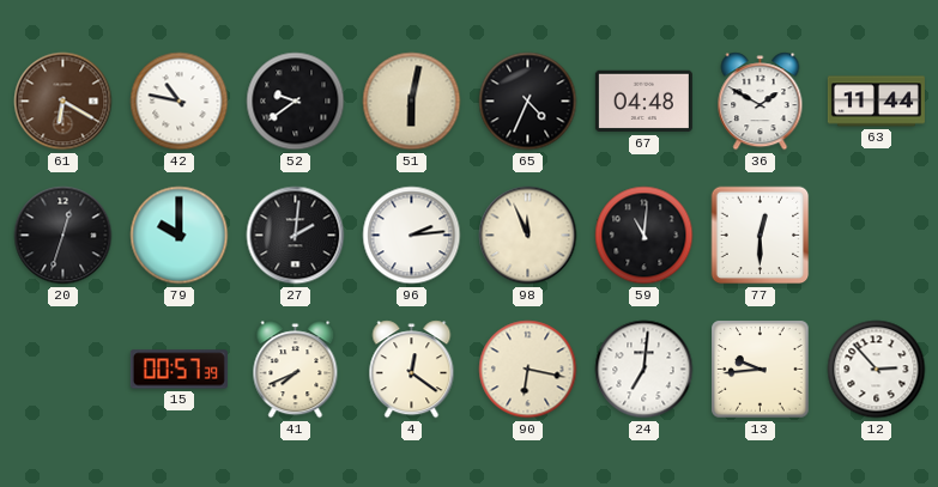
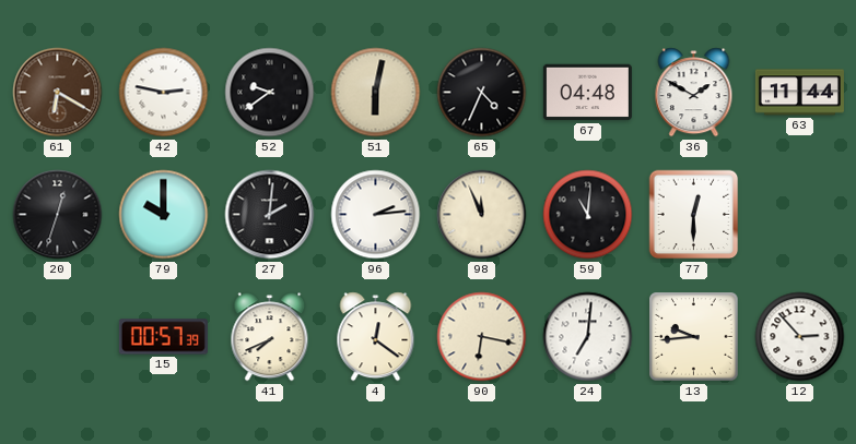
42: 10:47 -> 2:47
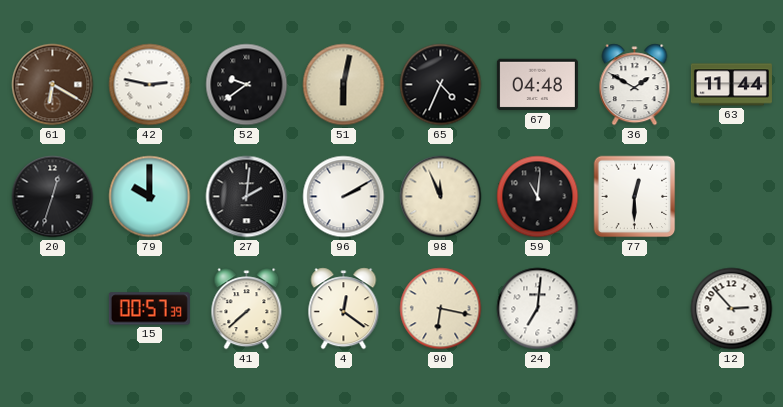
96: 2:14 -> 2:10
41: 7:41 -> 7:38
13: 9:44 -> none
